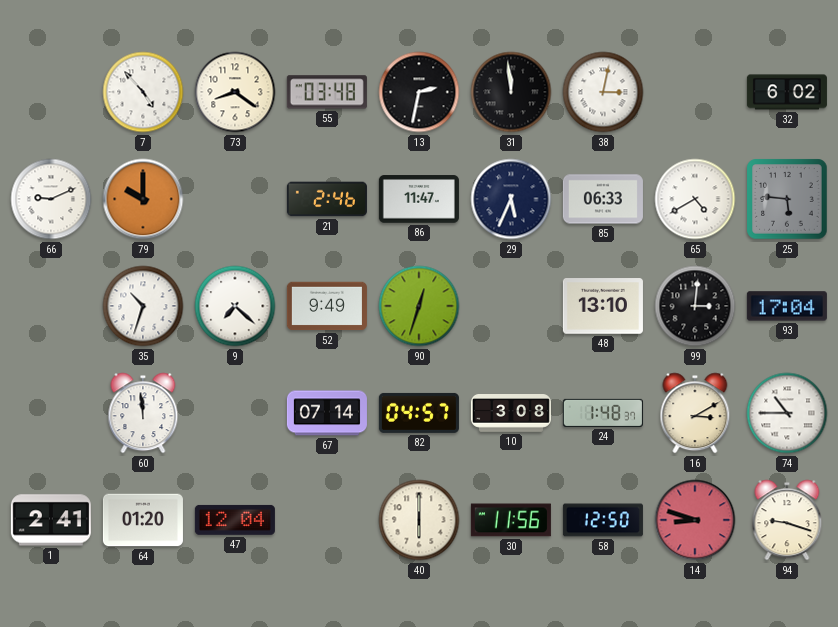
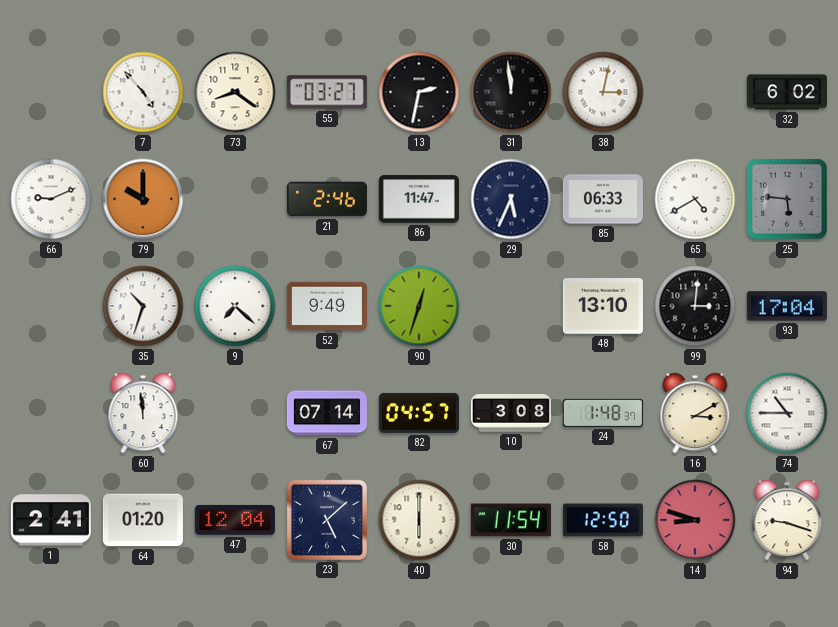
55: 03:48 -> 03:27
23: none -> 5:08
30: 11:56 -> 11:54
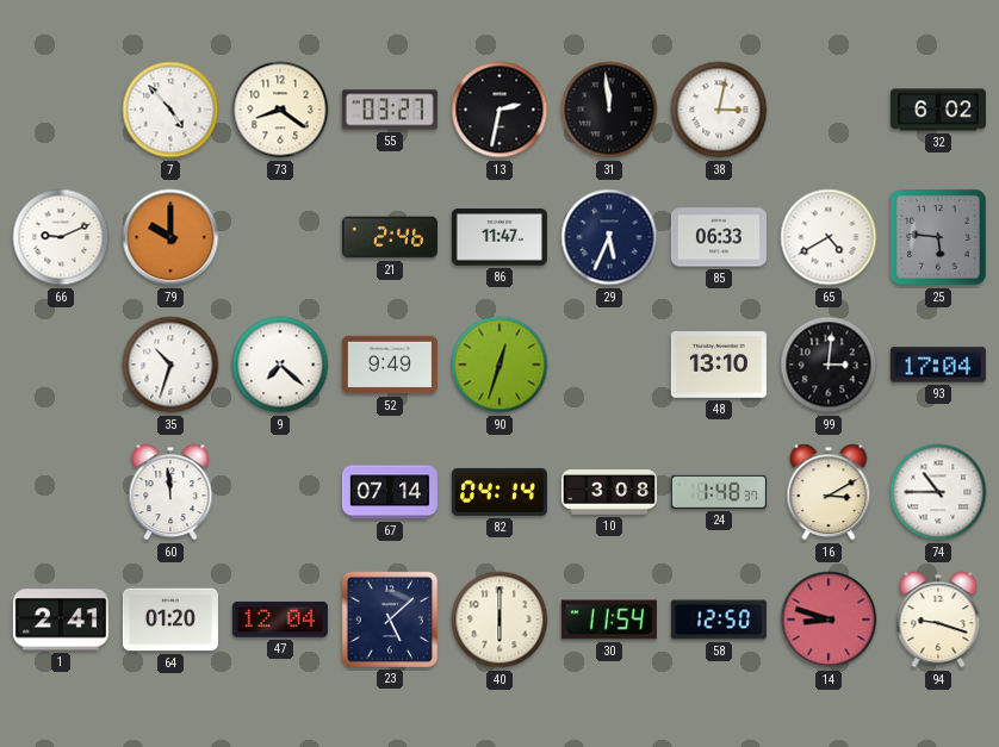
82: 04:57 -> 04:14
